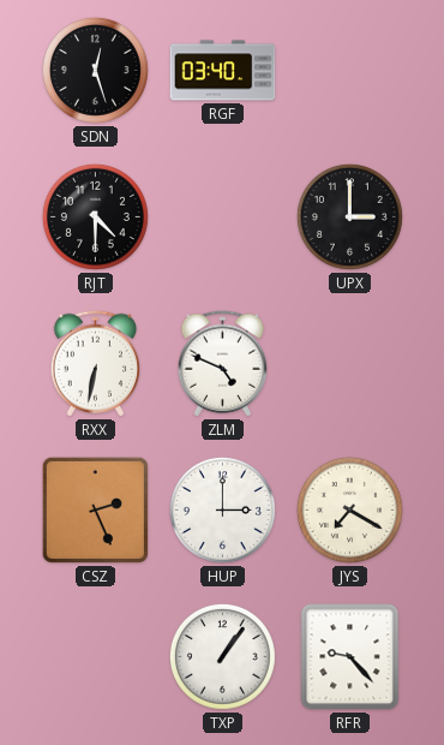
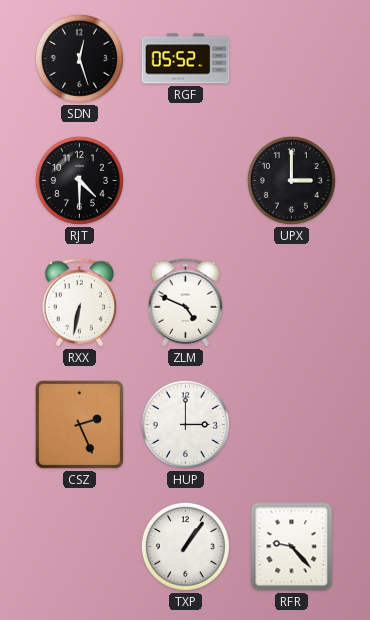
RGF: 03:40 -> 05:52
JYS: 7:20 -> none
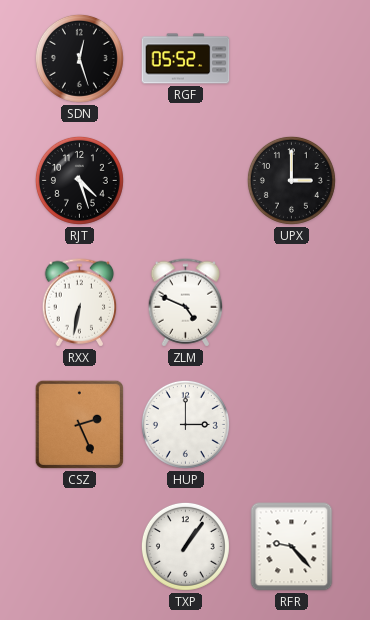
RJT: 4:30 -> 4:27
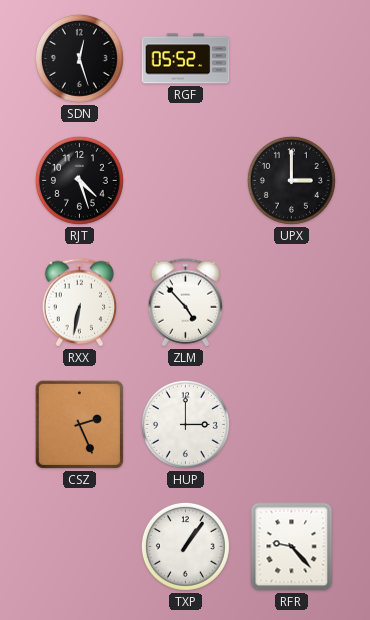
ZLM: 4:49 -> 4:53
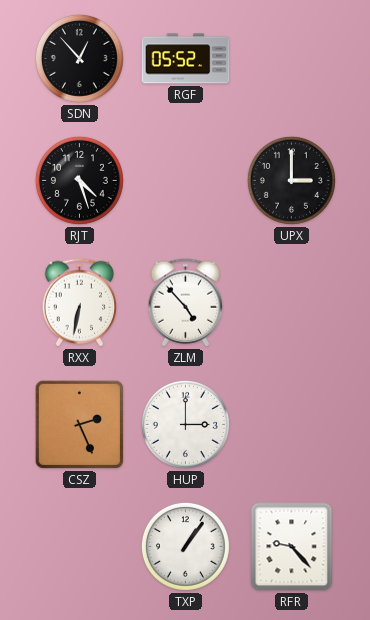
SDN: 12:27 -> 12:53
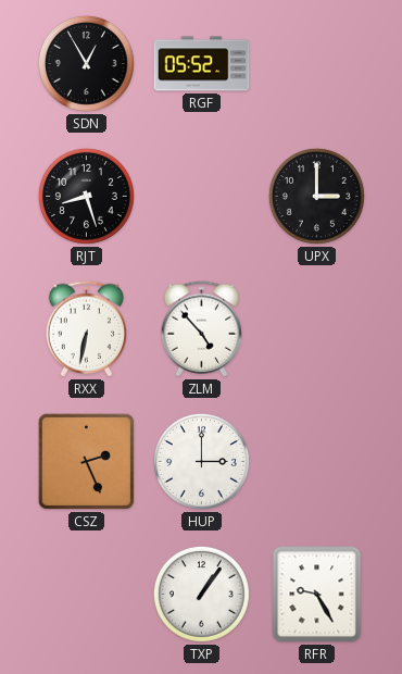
SDN: 12:53 -> 12:55
RJT: 4:27 -> 8:27
RFR: 9:23 -> 9:25
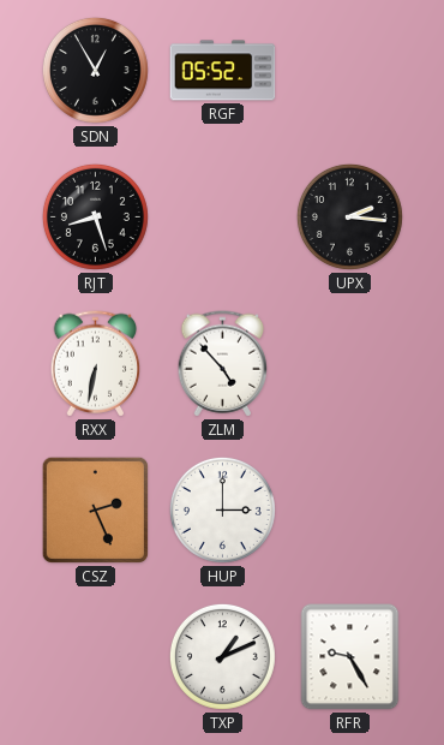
UPX: 3:00 -> 2:16
TXP: 1:06 -> 1:11
